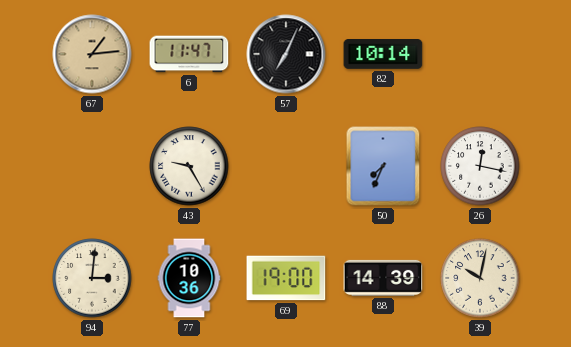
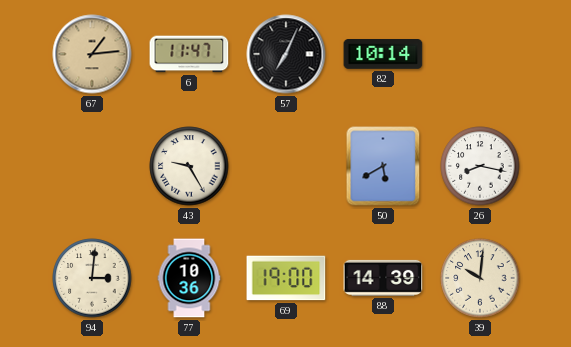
50: 7:34 -> 5:40
26: 12:17 -> 8:17
39: 10:02 -> 10:01
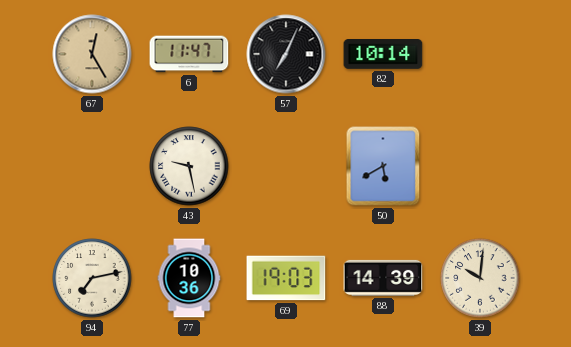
67: 1:14 -> 12:25
43: 9:25 -> 9:28
26: 8:17 -> none
94: 3:01 -> 7:13
69: 19:00 -> 19:03
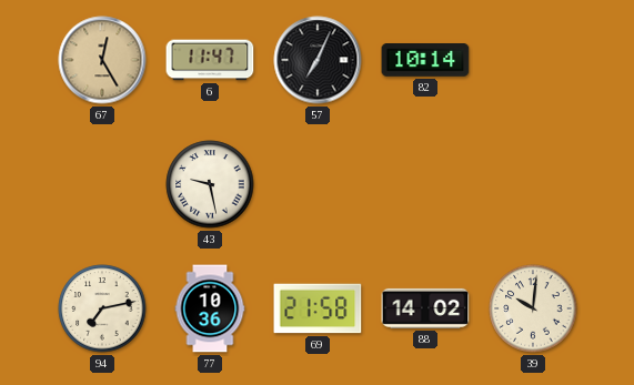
50: 5:40 -> none
69: 19:03 -> 21:58
88: 14:39 -> 14:02
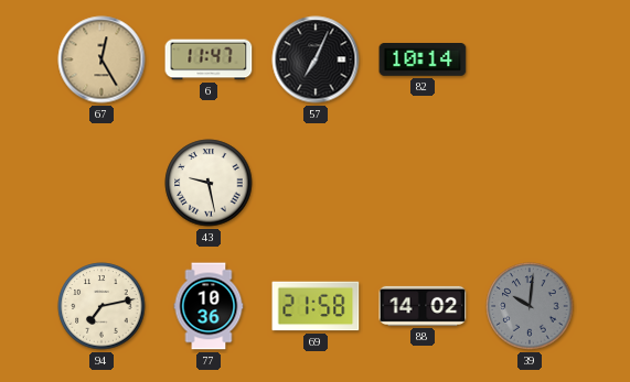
39 dial: cream -> grey
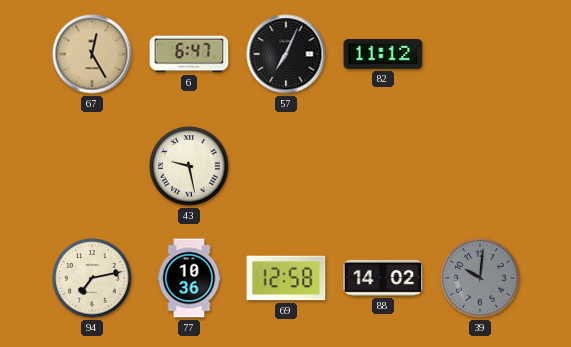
6: 11:47 -> 6:47
82: 10:14 -> 11:12
69: 21:58 -> 12:58
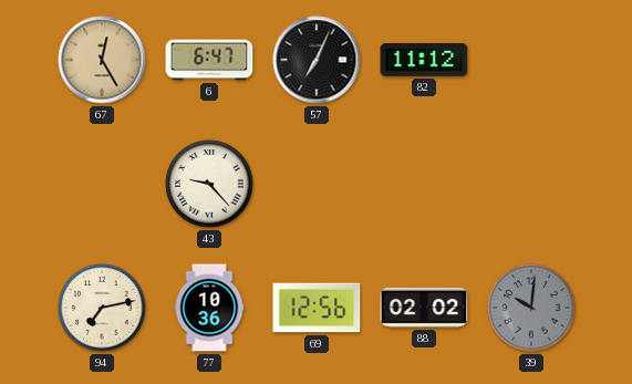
43: 9:28 -> 9:23
69: 12:58 -> 12:56
88: 14:02 -> 02:02
